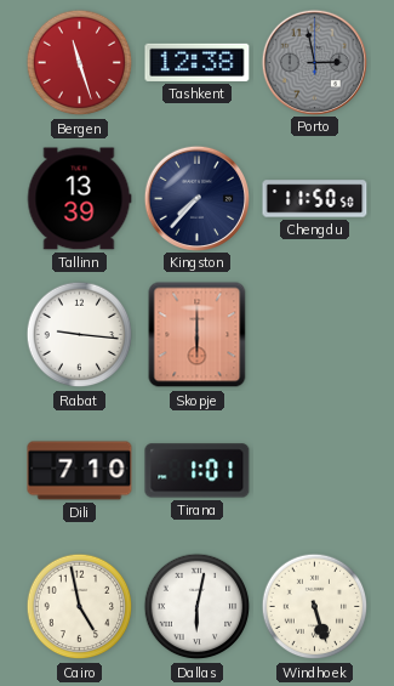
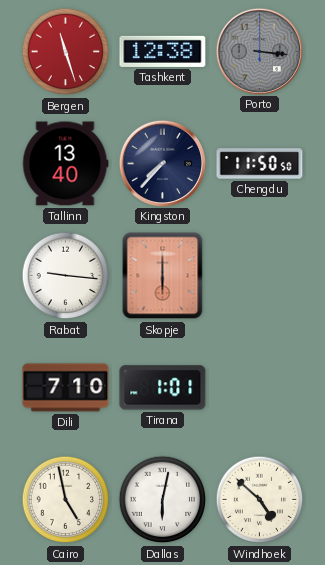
Porto: 2:58 -> 3:16
Tallinn: 13:39 -> 13:40
Windhoek: 5:27 -> 4:52
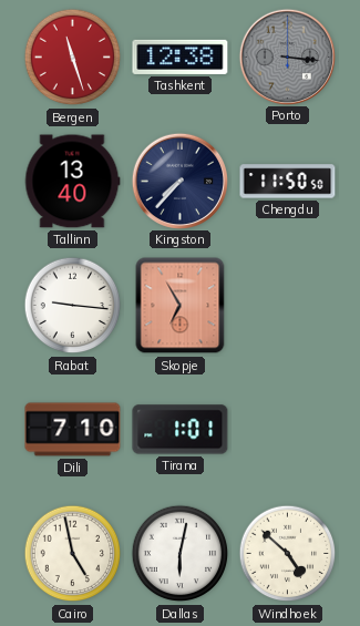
Skopje: 6:00 -> 6:55
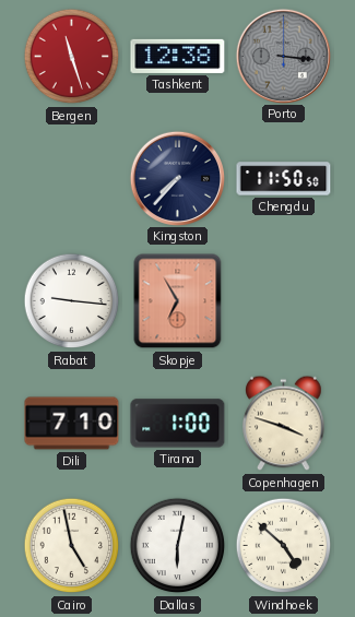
Tallinn: 13:40 -> none
Tirana: 1:01 -> 1:00
Copenhagen: none -> 3:48
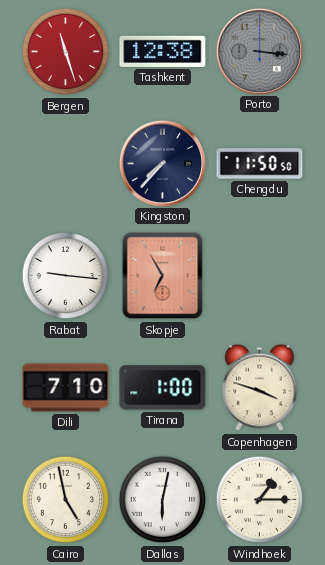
Windhoek: 4:52 -> 1:15
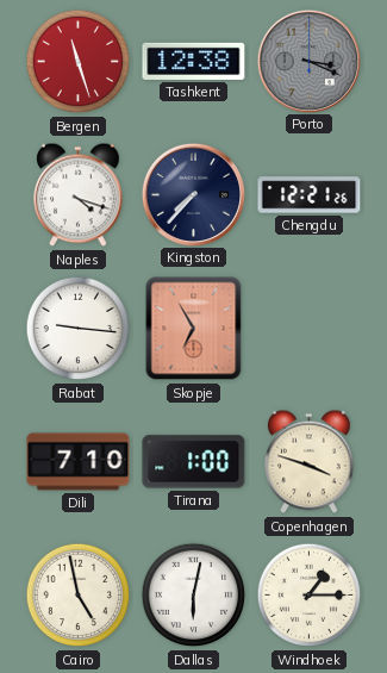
Porto: 3:16 -> 3:19
Naples: none -> 4:18
Chengdu: 11:50 -> 12:21
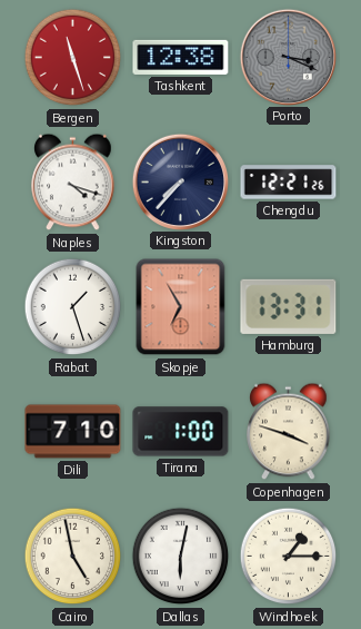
Rabat: 9:16 -> 1:27
Hamburg: none -> 13:31
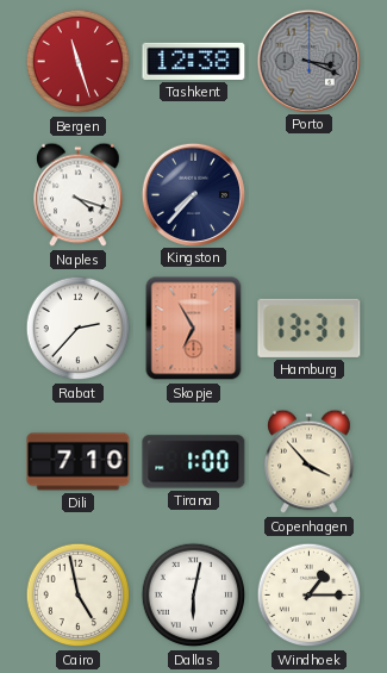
Chengdu: 12:21 -> none
Rabat: 1:27 -> 2:37
Copenhagen: 3:48 -> 3:53
